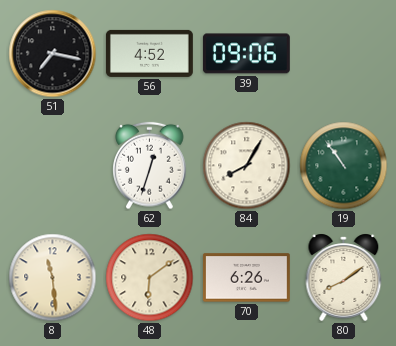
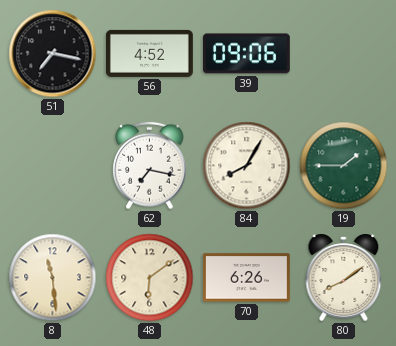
62: 12:33 -> 7:17
19: 10:54 -> 1:45
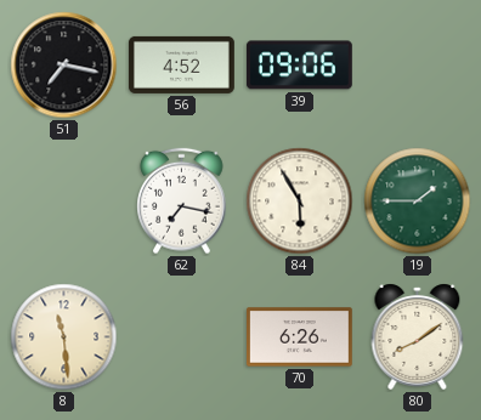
84: 8:05 -> 5:55
48: 6:09 -> none
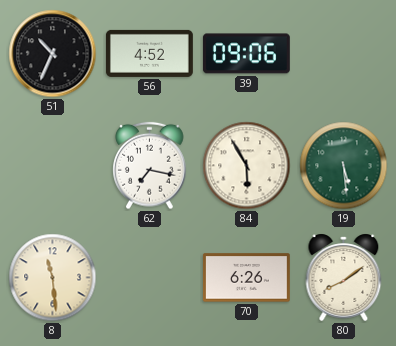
51: 7:17 -> 10:34
19: 1:45 -> 5:29
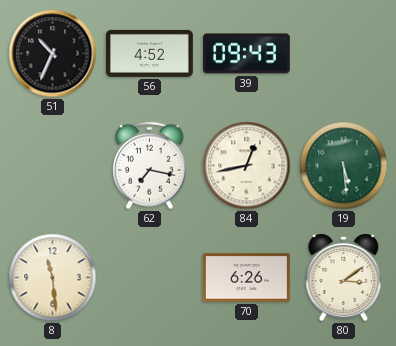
39: 09:06 -> 09:43
84: 5:55 -> 12:43
80: 8:09 -> 3:09
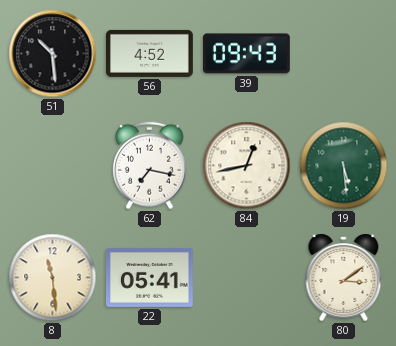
51: 10:34 -> 10:29
22: none -> 05:41
70: 6:26 -> none
